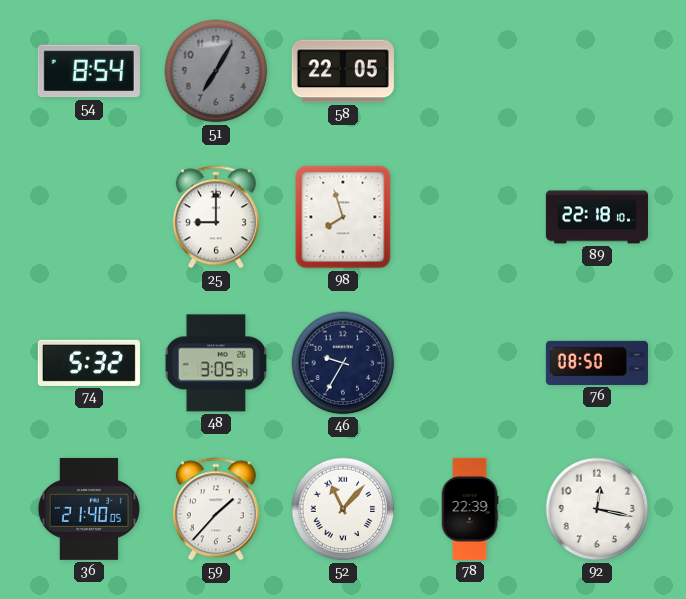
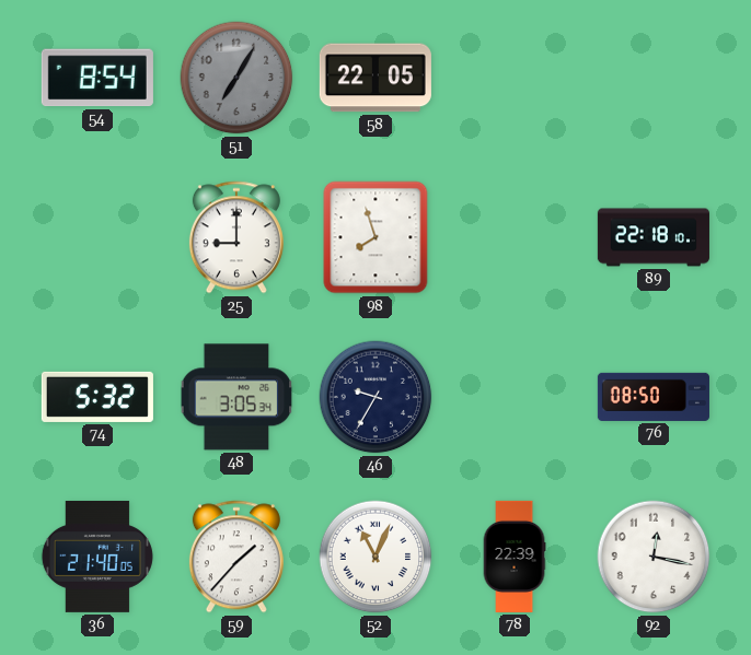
52: 11:07 -> 11:04
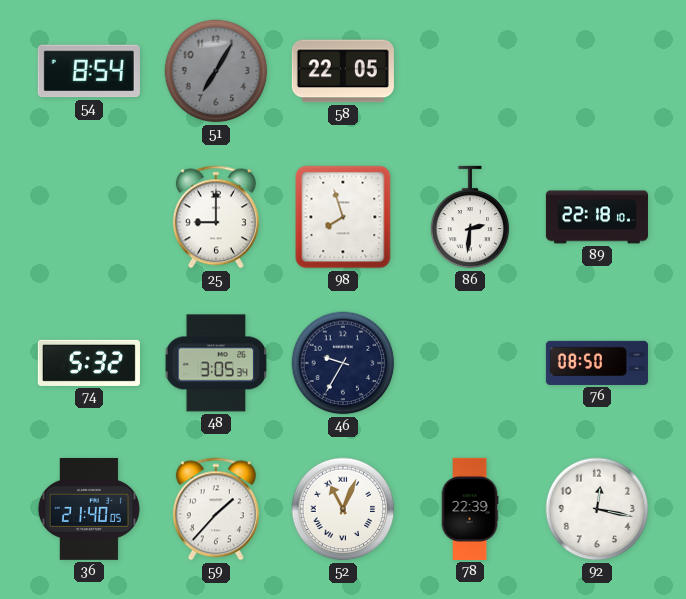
86: none -> 2:31
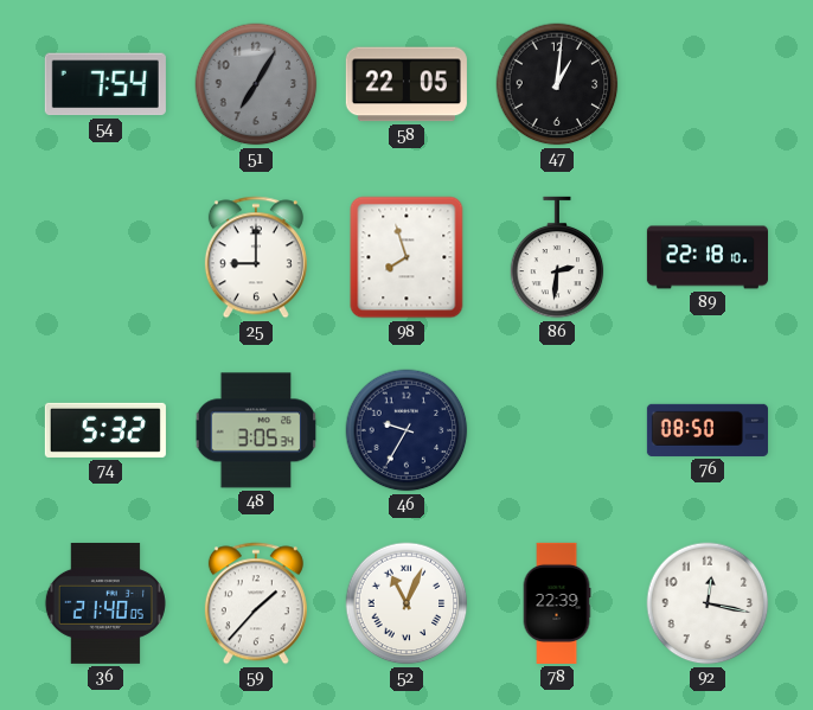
54: 8:54 -> 7:54
47: none -> 1:01
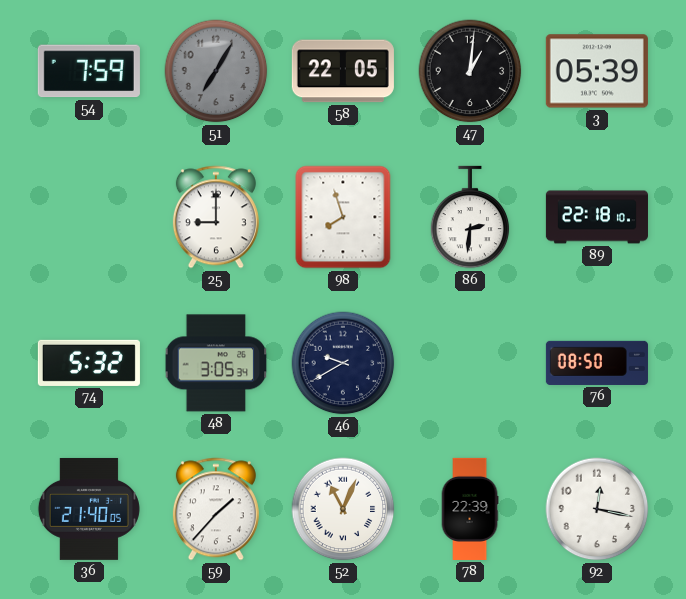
54: 7:54 -> 7:59
3: none -> 05:39
46: 9:35 -> 9:40
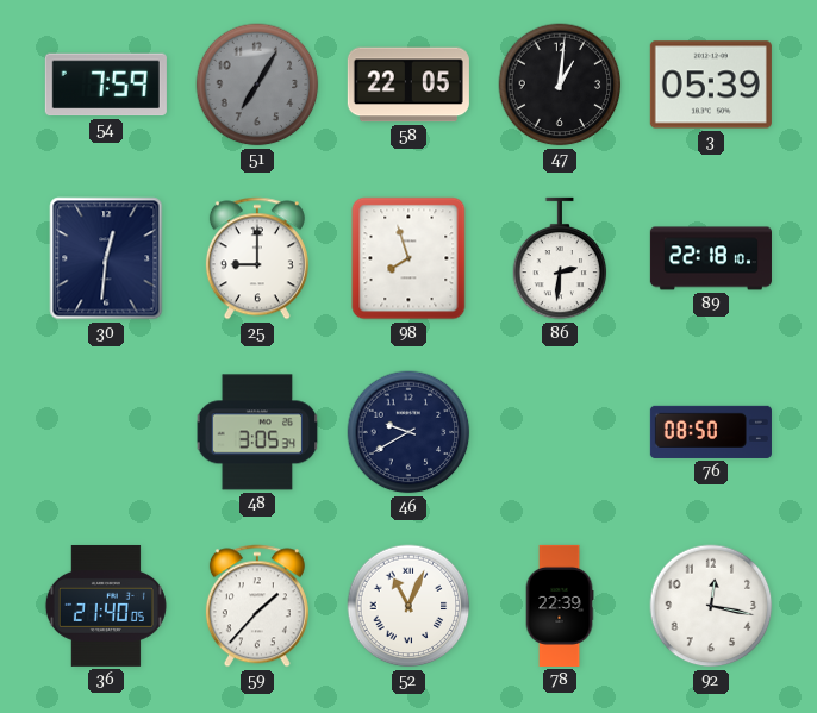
30: none -> 12:31
74: 5:32 -> none
